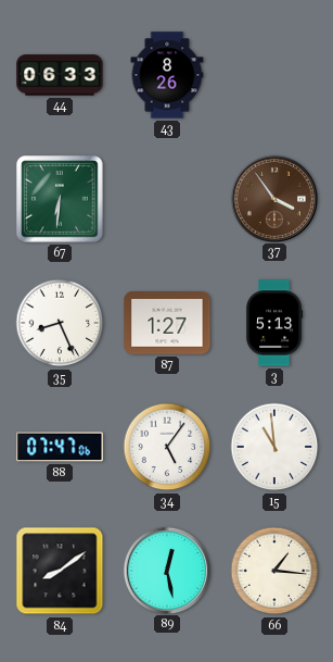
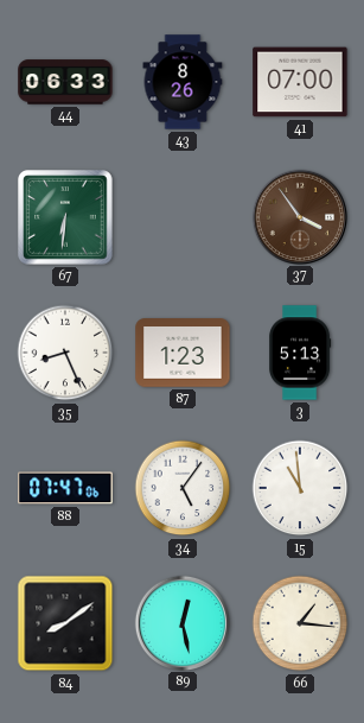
41: none -> 07:00
87: 1:27 -> 1:23
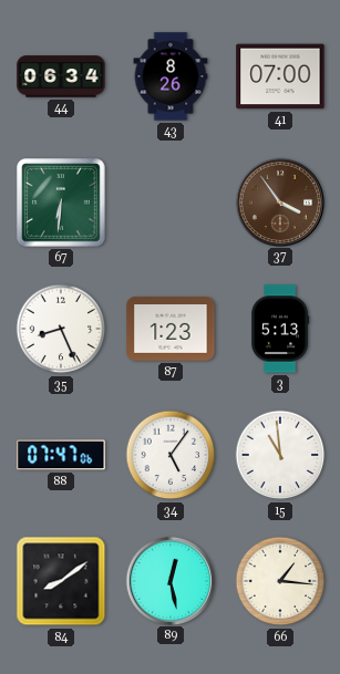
44: 06:33 -> 06:34
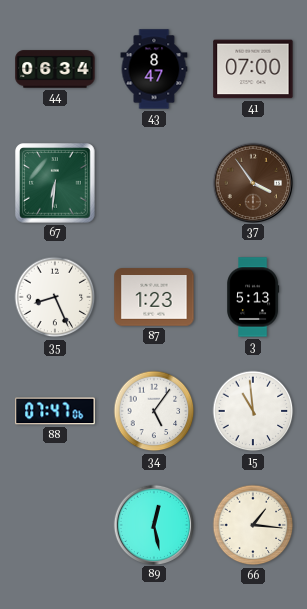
43: 8:26 -> 8:47
84: 8:09 -> none
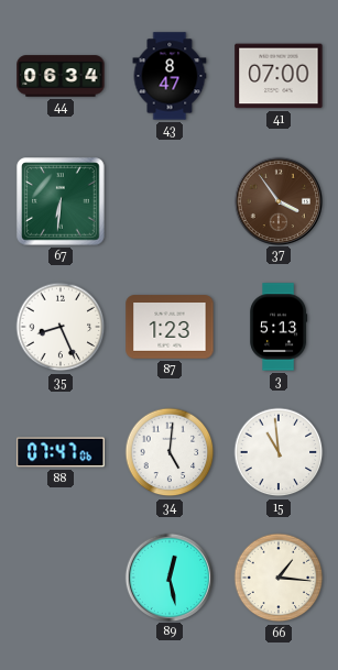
34: 5:06 -> 5:01
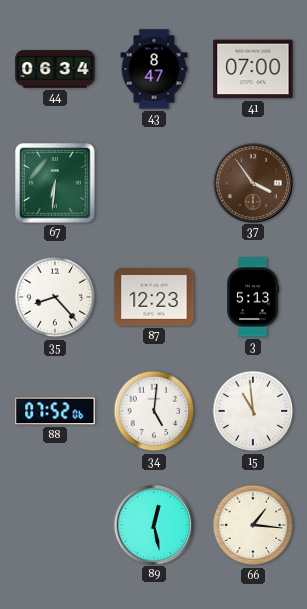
35: 8:26 -> 8:23
87: 1:23 -> 12:23
88: 07:47 -> 07:52
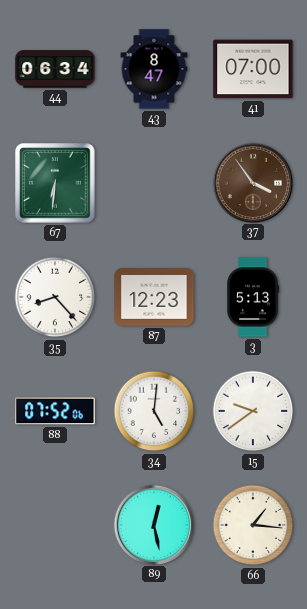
15: 10:59 -> 9:39
